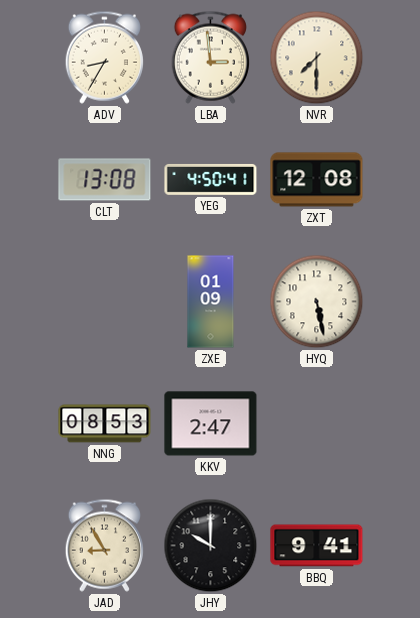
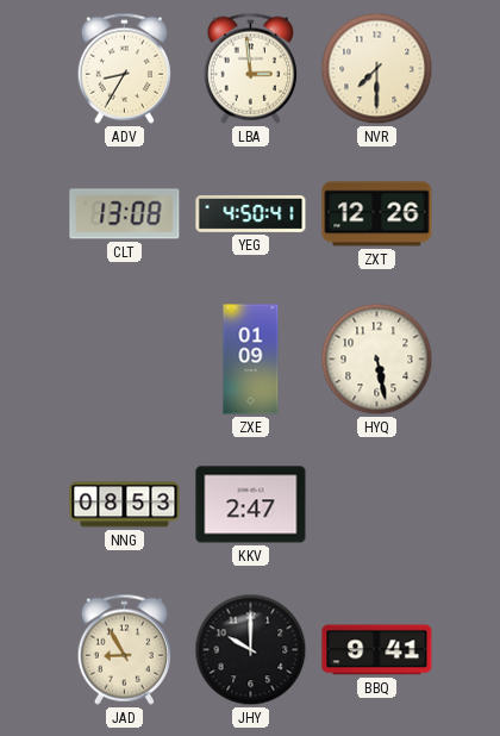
ZXT: 12:08 -> 12:26
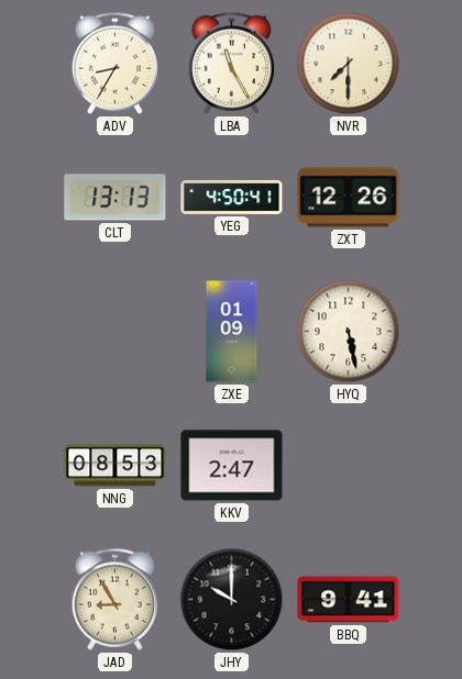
LBA: 2:59 -> 11:25
CLT: 13:08 -> 13:13
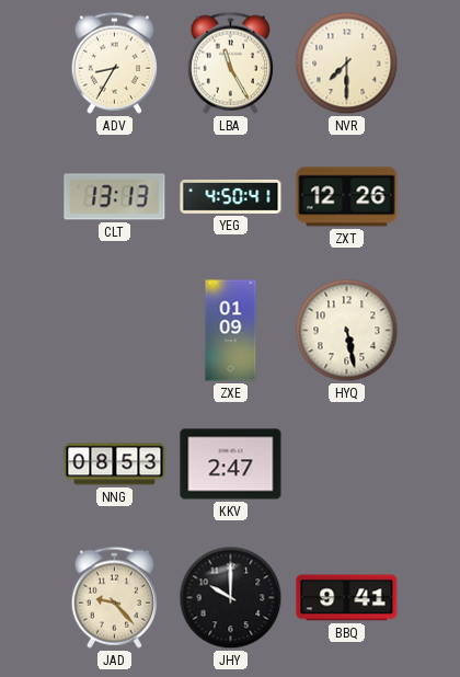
JAD: 8:55 -> 9:23
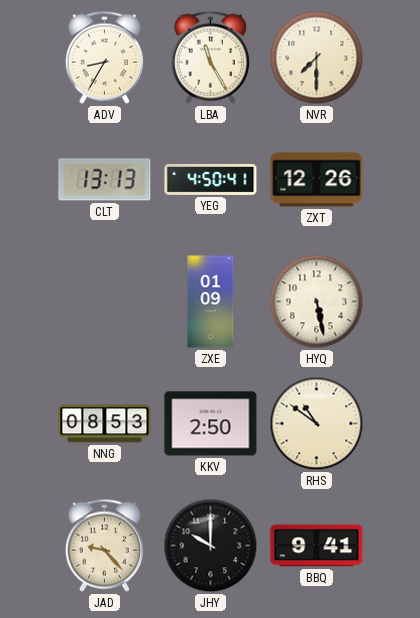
KKV: 2:47 -> 2:50
RHS: none -> 10:51
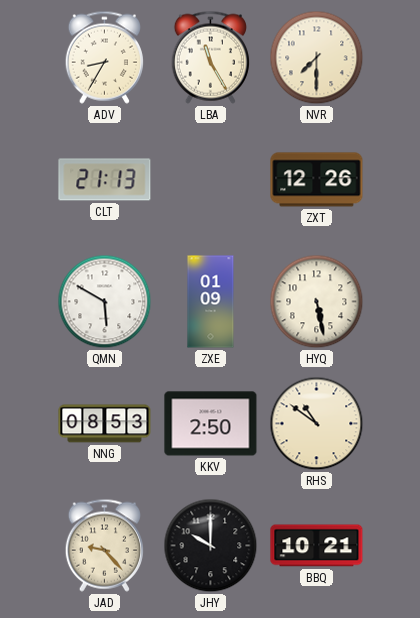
CLT: 13:13 -> 21:13
YEG: 4:50 -> none
QMN: none -> 5:50
BBQ: 9:41 -> 10:21
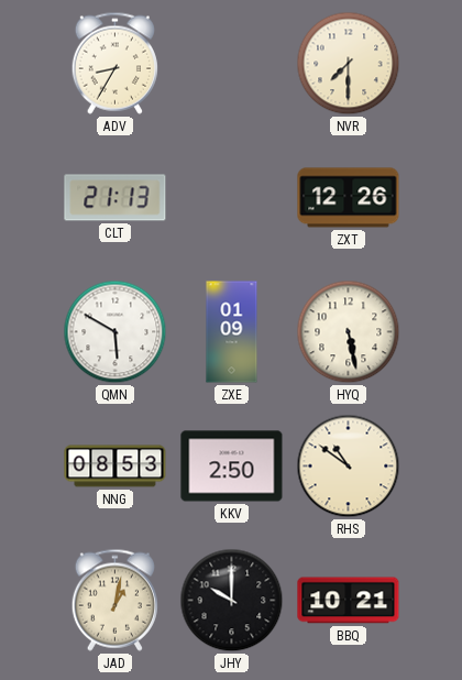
LBA: 11:25 -> none
JAD: 9:23 -> 1:02
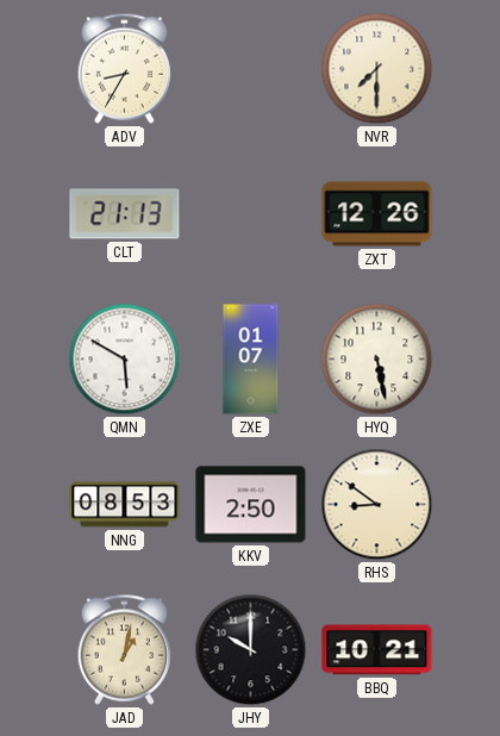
ZXE: 01:09 -> 01:07
RHS: 10:51 -> 8:51
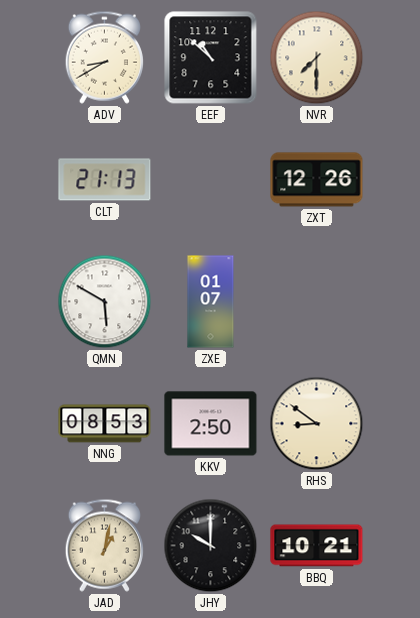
ADV: 8:35 -> 8:40
EEF: none -> 10:52
HYQ: 5:28 -> none
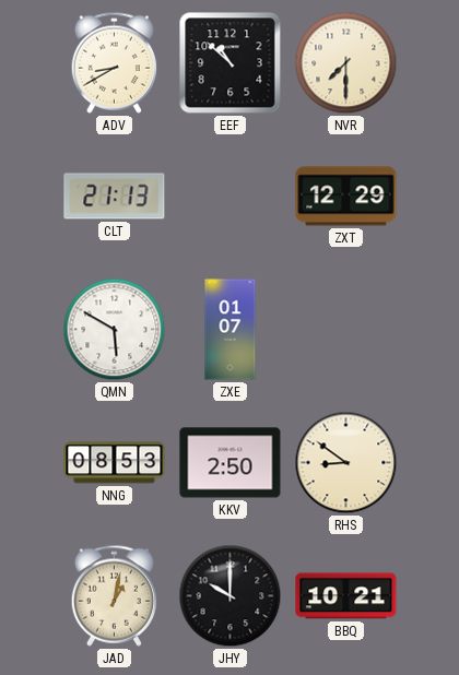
ZXT: 12:26 -> 12:29
